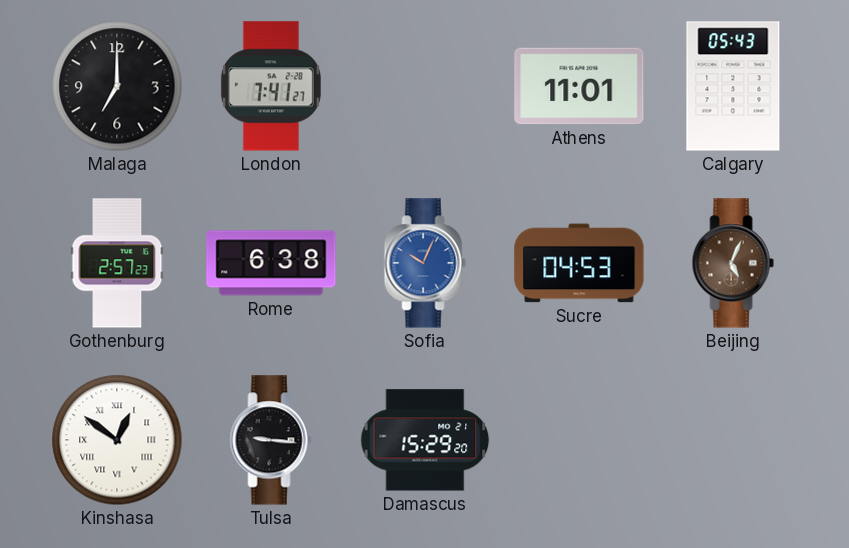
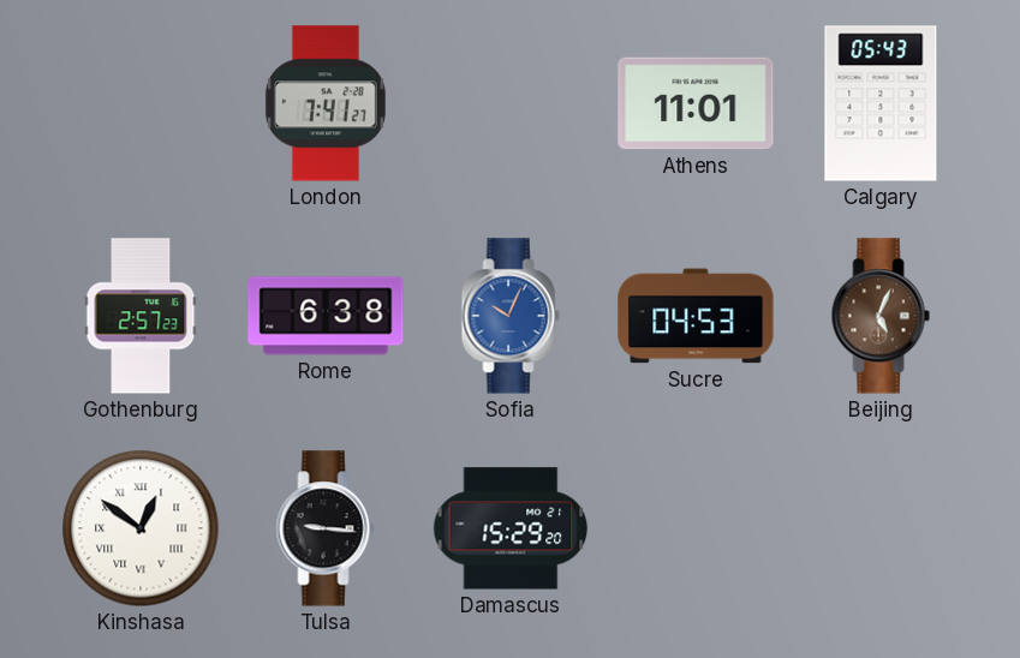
Malaga: 7:00 -> none
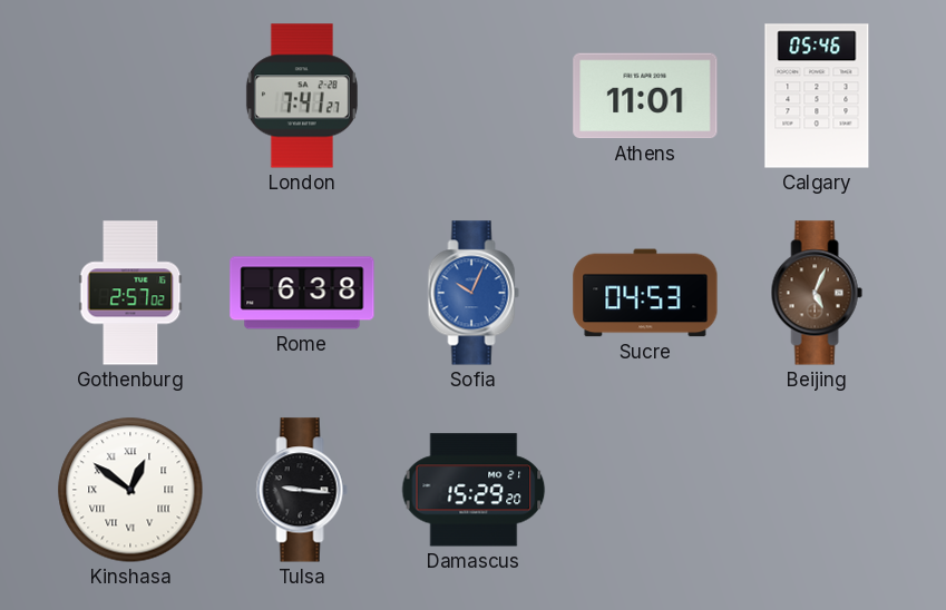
Calgary: 05:43 -> 05:46
Gothenburg: 2:57:23 -> 2:57:02
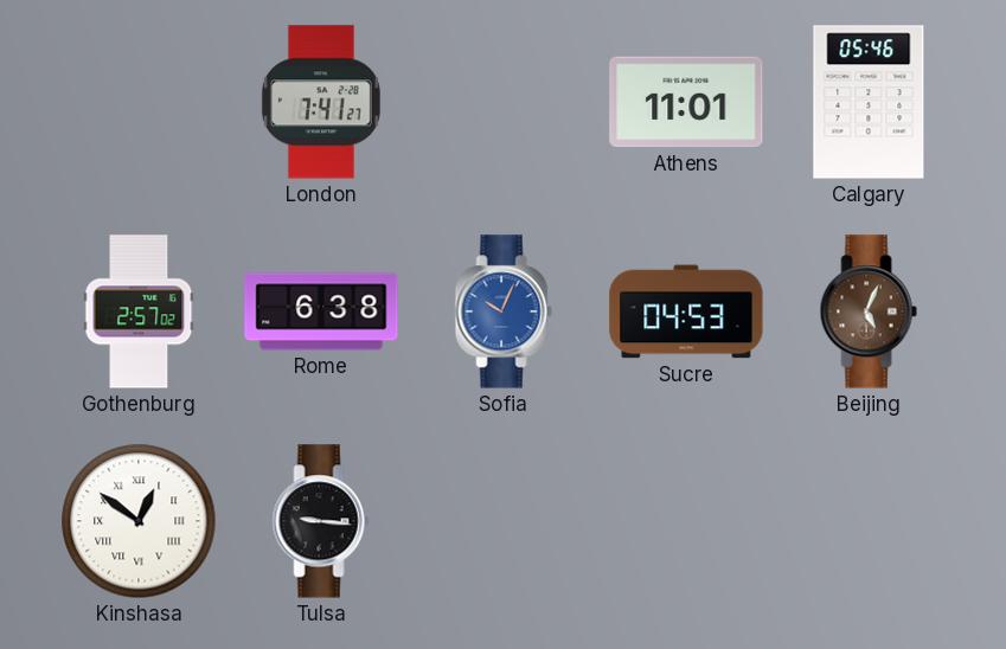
Damascus: 15:29 -> none
